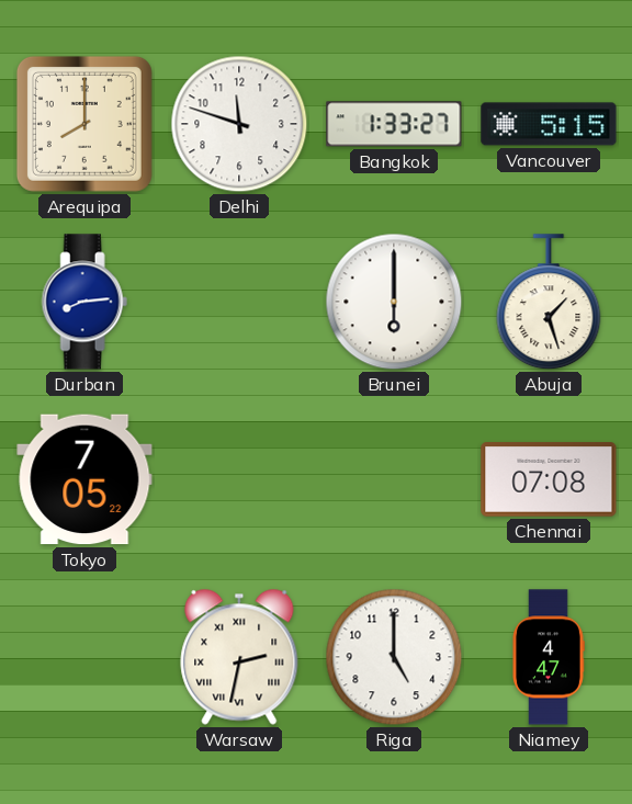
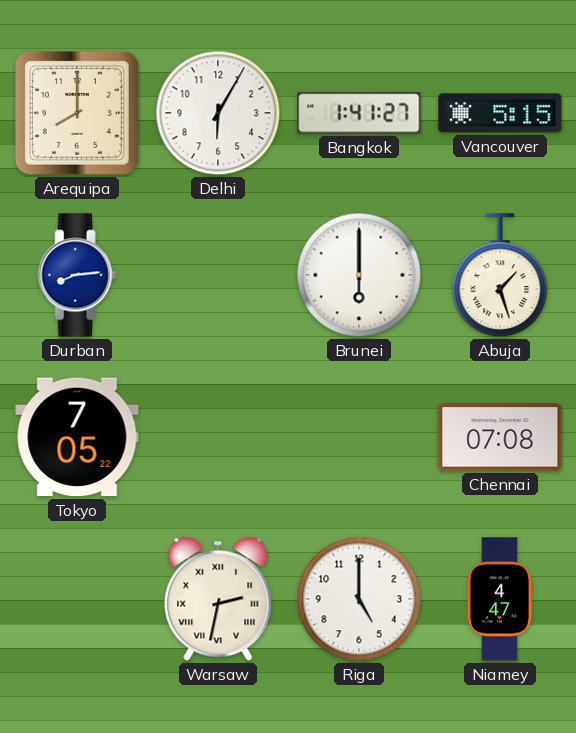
Delhi: 11:48 -> 6:05
Bangkok: 1:33 -> 1:41
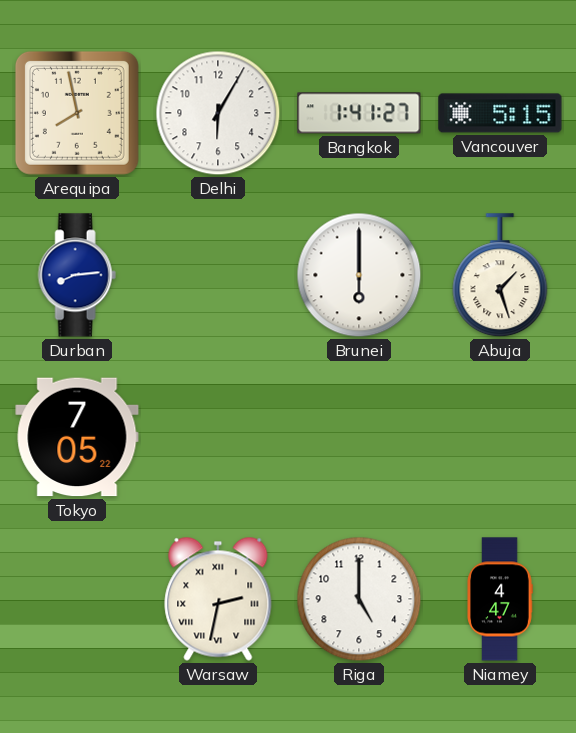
Arequipa: 8:00 -> 7:58
Chennai: 07:08 -> none
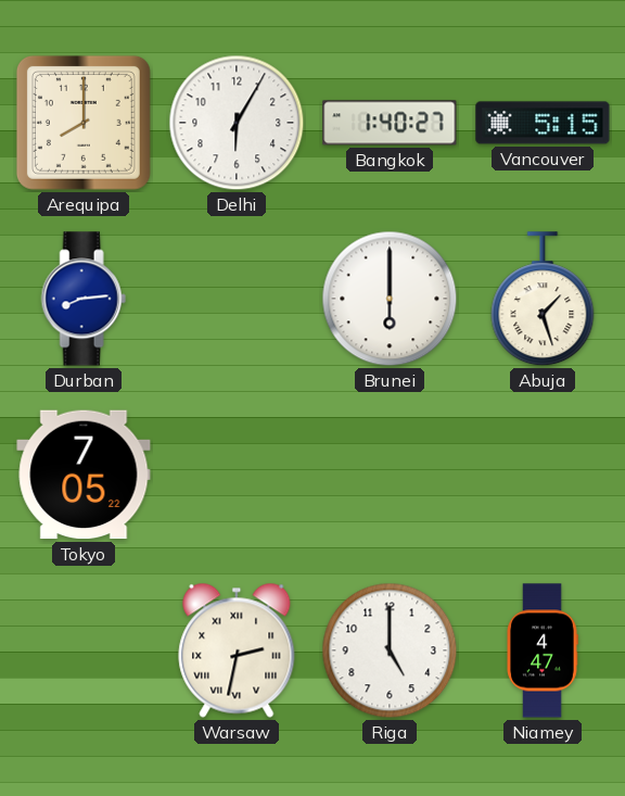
Arequipa: 7:58 -> 8:00
Bangkok: 1:41 -> 1:40
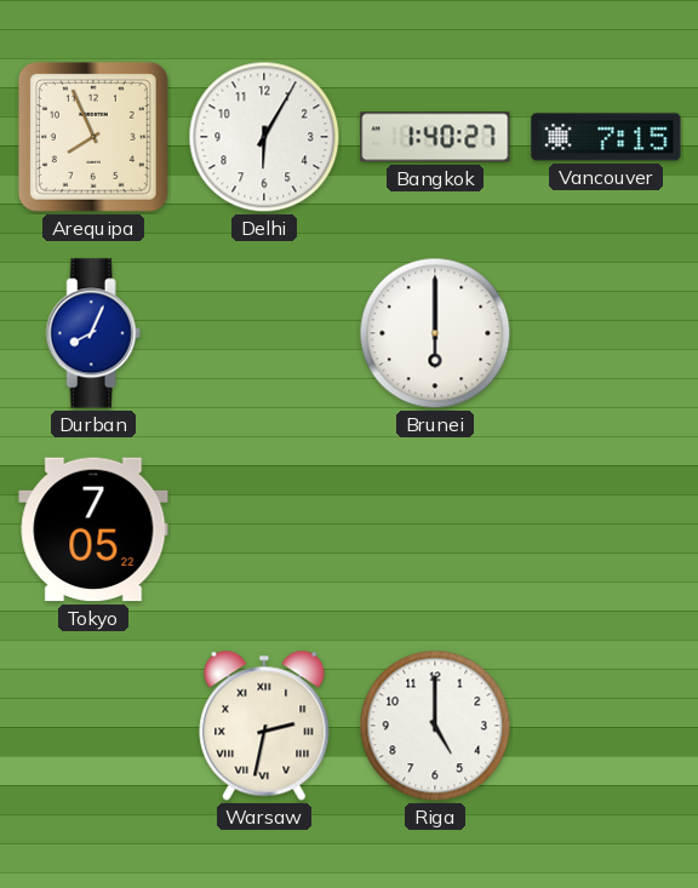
Arequipa: 8:00 -> 7:56
Vancouver: 5:15 -> 7:15
Durban: 8:14 -> 8:04
Abuja: 1:27 -> none
Niamey: 4:47 -> none
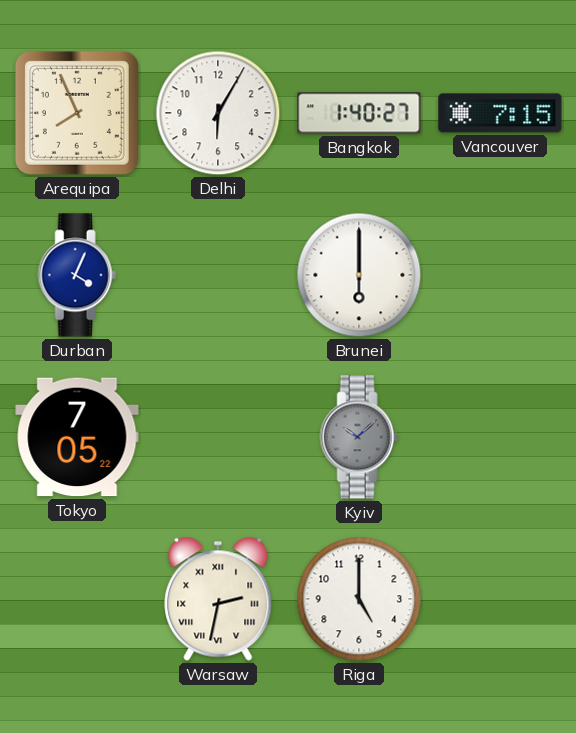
Durban: 8:04 -> 4:04
Kyiv: none -> 10:08
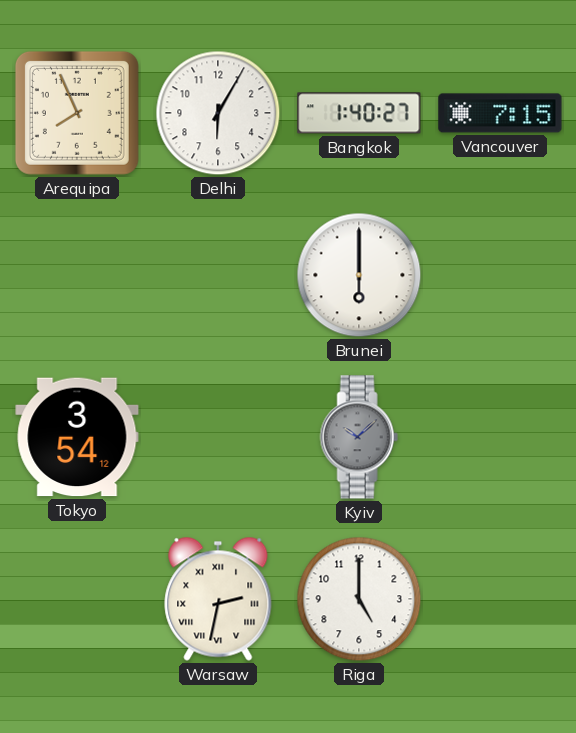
Durban: 4:04 -> none
Tokyo: 7:05 -> 3:54
